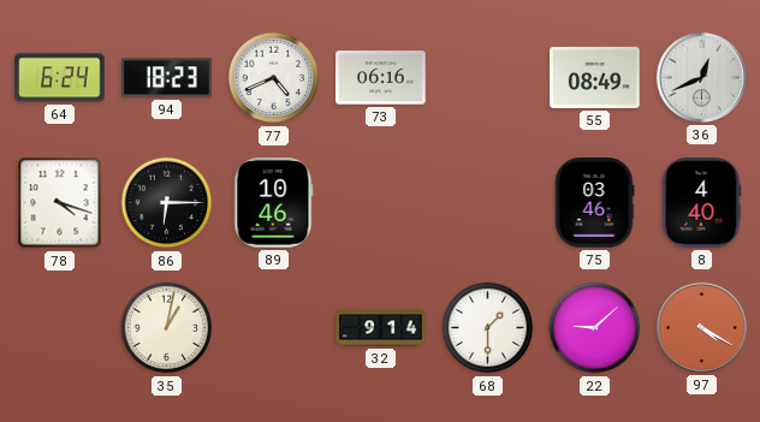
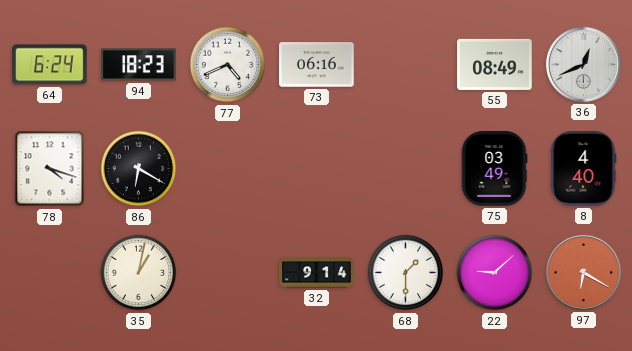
86: 6:15 -> 6:20
89: 10:46 -> none
75: 03:46 -> 03:49
97: 4:20 -> 6:20
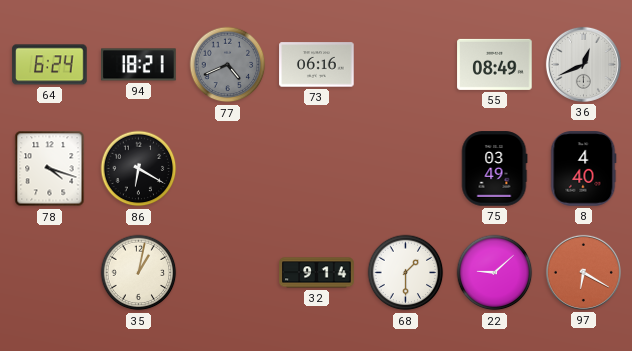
94: 18:23 -> 18:21
77 dial: white -> grey
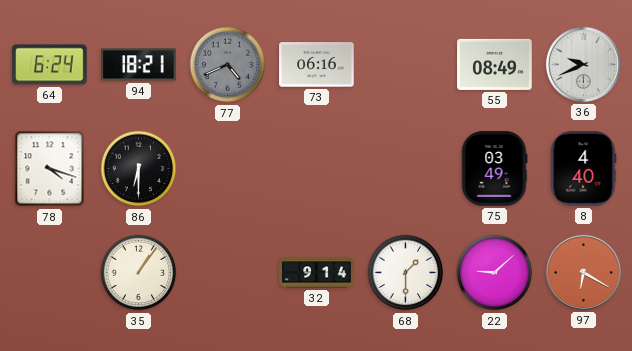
36: 12:41 -> 9:41
86: 6:20 -> 6:30
35: 1:02 -> 1:06
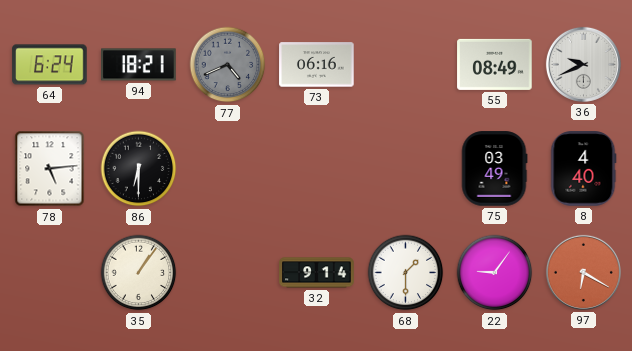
78: 4:18 -> 5:14
22: 9:08 -> 9:06
